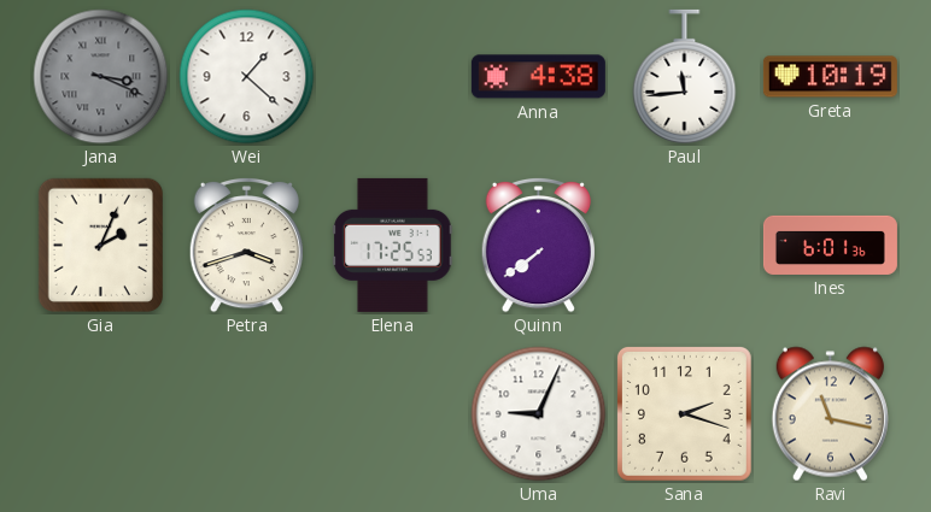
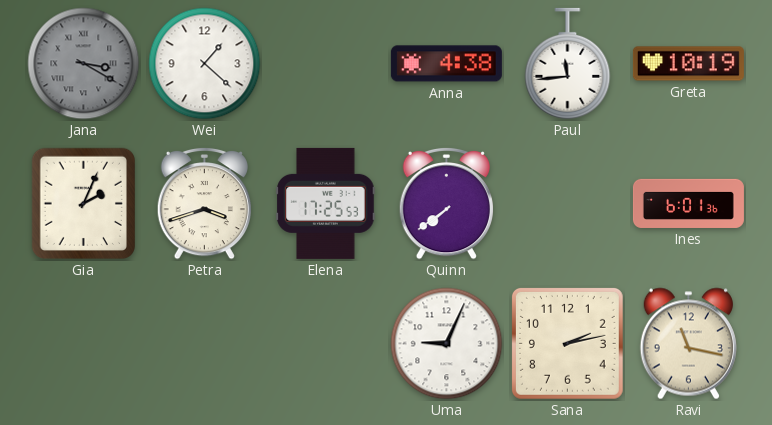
Jana: 3:19 -> 3:20
Sana: 2:18 -> 2:13
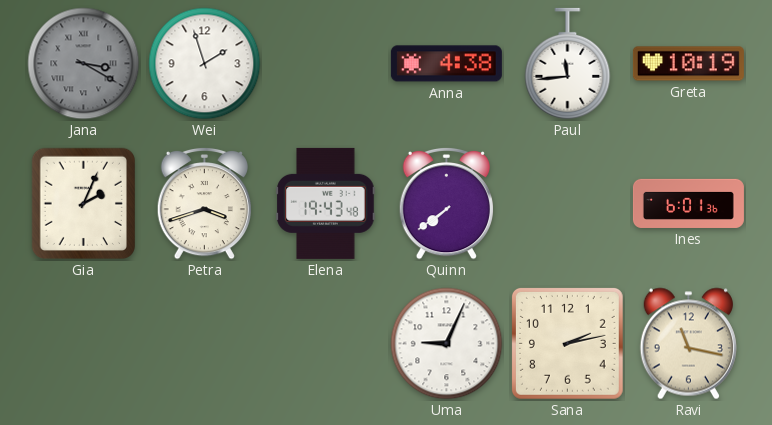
Wei: 1:22 -> 1:57
Elena: 17:25 -> 19:43
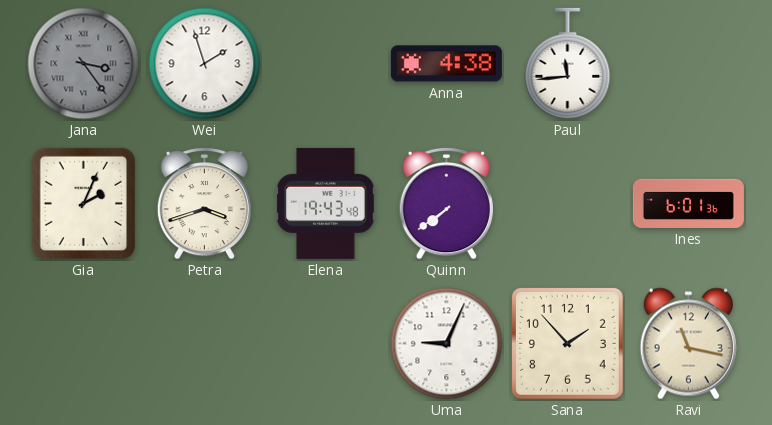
Jana: 3:20 -> 3:24
Greta: 10:19 -> none
Sana: 2:13 -> 1:53
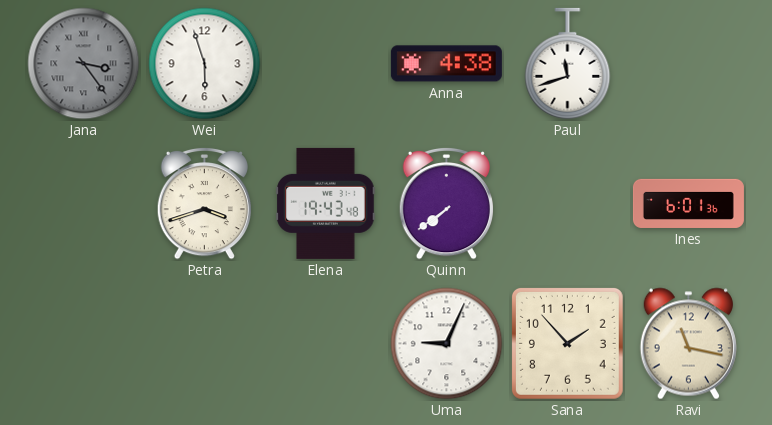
Wei: 1:57 -> 5:57
Paul: 11:44 -> 11:42
Gia: 2:04 -> none
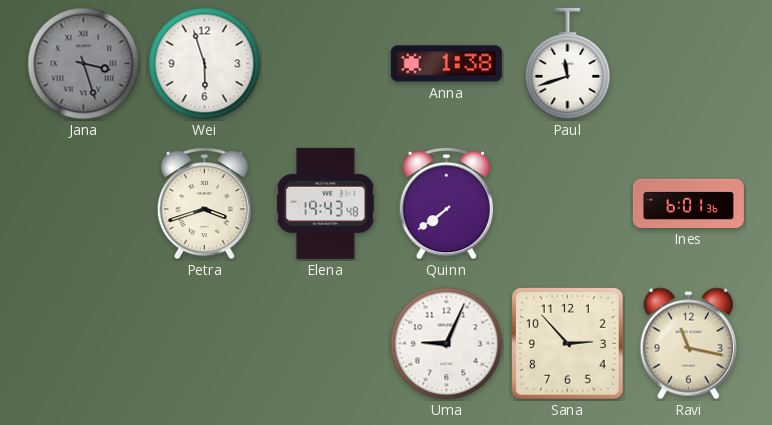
Jana: 3:24 -> 3:27
Anna: 4:38 -> 1:38
Sana: 1:53 -> 2:53
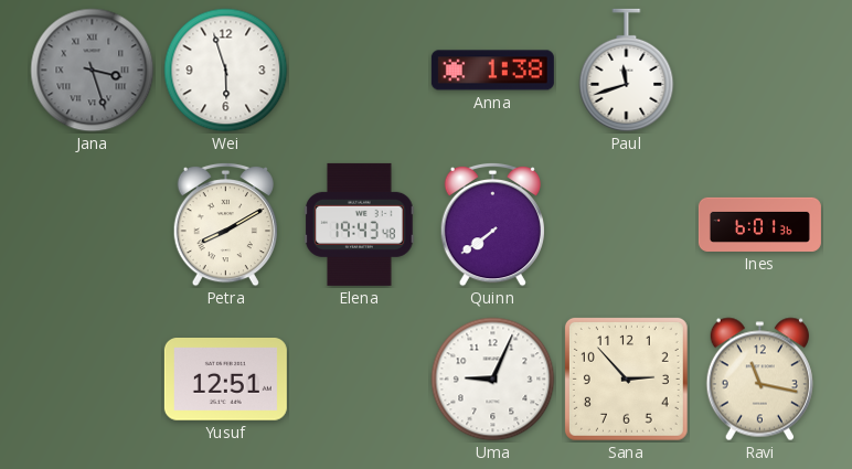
Petra: 3:42 -> 8:10
Yusuf: none -> 12:51
